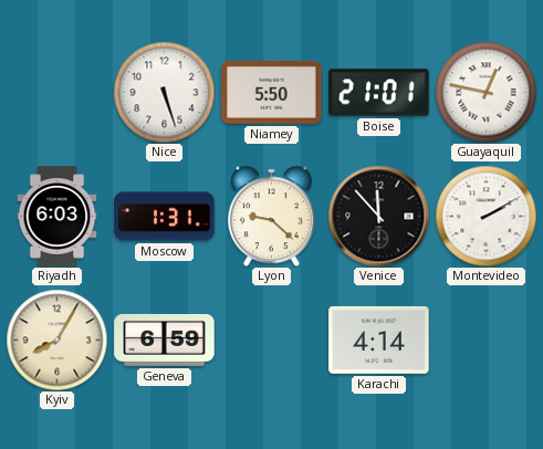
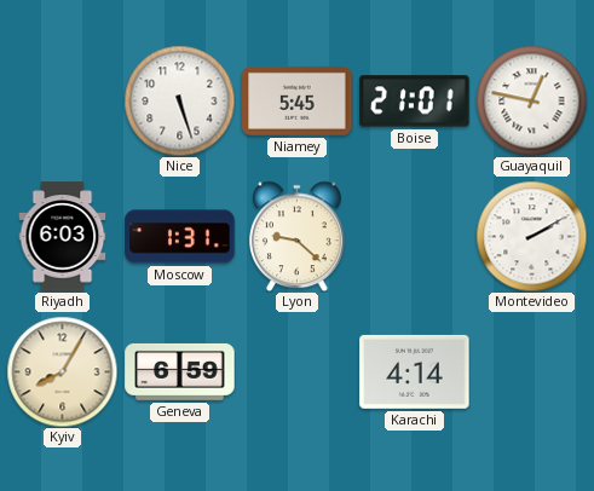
Niamey: 5:50 -> 5:45
Venice: 11:53 -> none
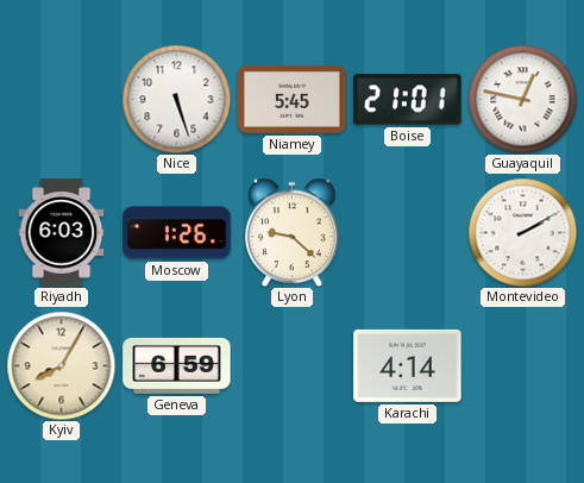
Moscow: 1:31 -> 1:26
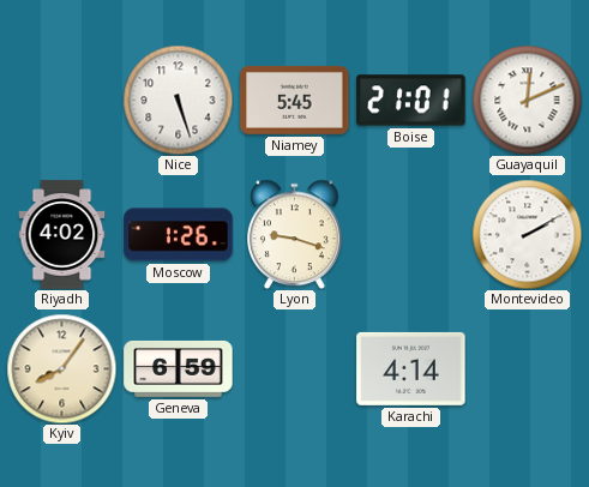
Guayaquil: 12:47 -> 12:11
Riyadh: 6:03 -> 4:02
Lyon: 9:22 -> 9:18
Kyiv: 8:05 -> 8:06
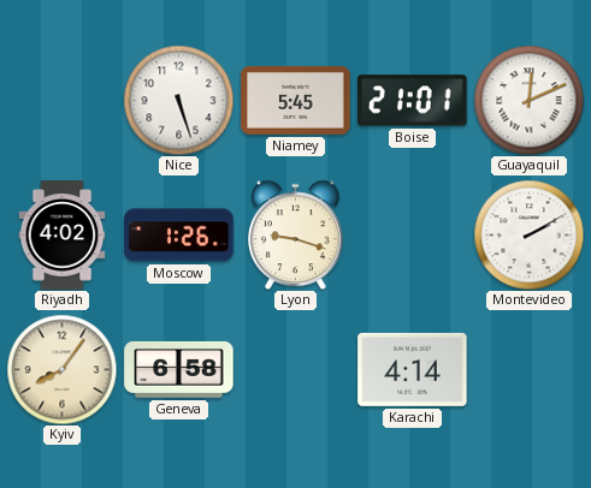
Geneva: 6:59 -> 6:58
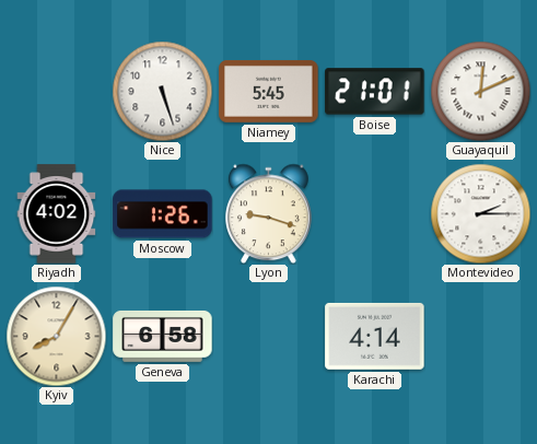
Montevideo: 2:10 -> 2:15
Kyiv: 8:06 -> 8:05
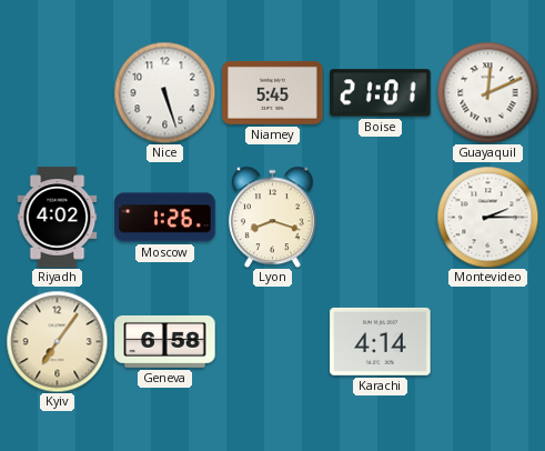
Lyon: 9:18 -> 8:18
Kyiv: 8:05 -> 7:06
